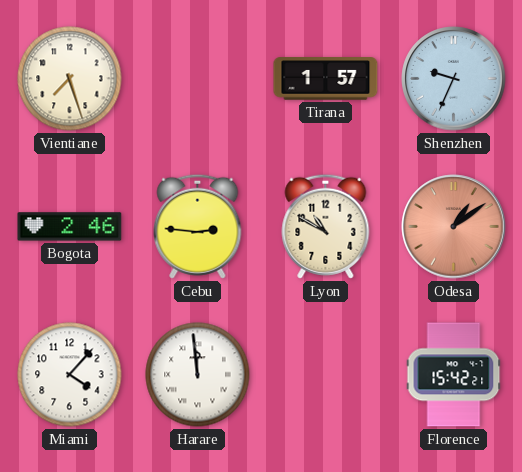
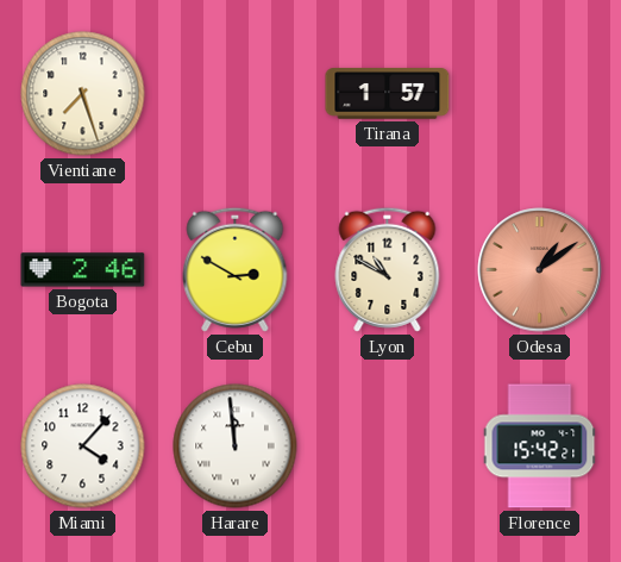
Shenzhen: 9:34 -> none
Cebu: 2:46 -> 2:50
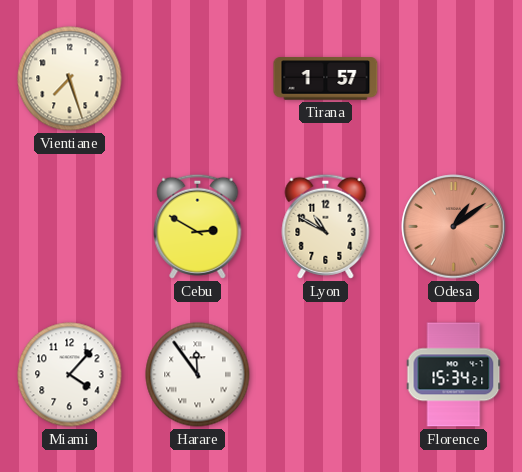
Bogota: 2:46 -> none
Harare: 11:59 -> 11:54
Florence: 15:42 -> 15:34
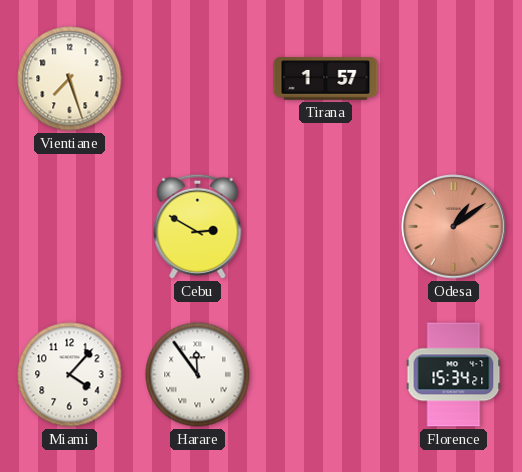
Lyon: 10:50 -> none
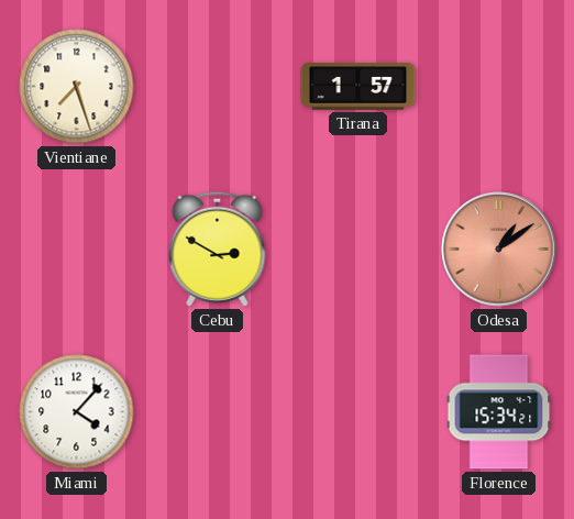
Harare: 11:54 -> none
